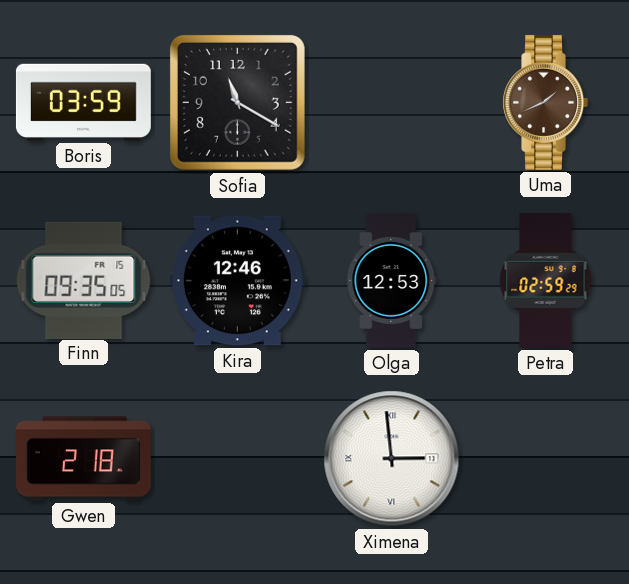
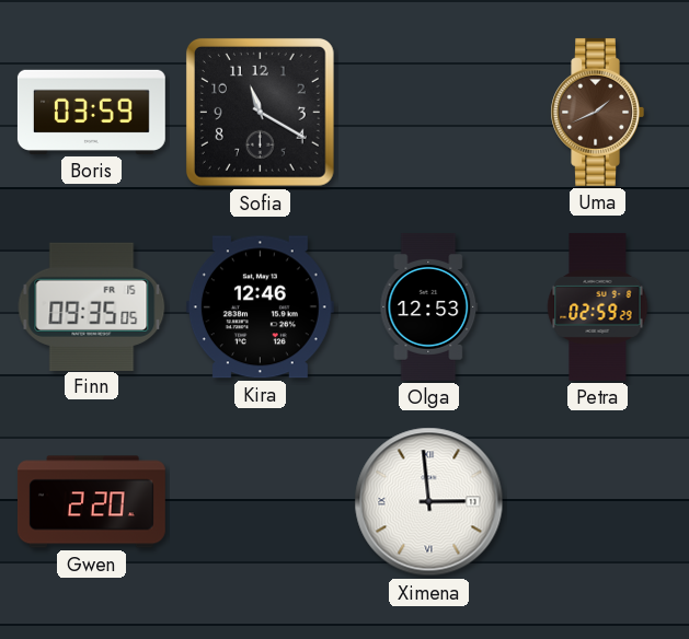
Gwen: 2:18 -> 2:20
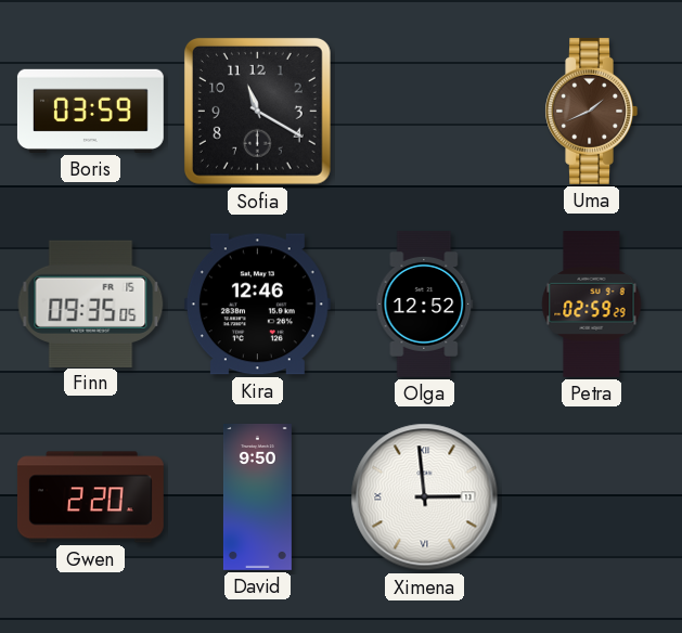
Olga: 12:53 -> 12:52
David: none -> 9:50
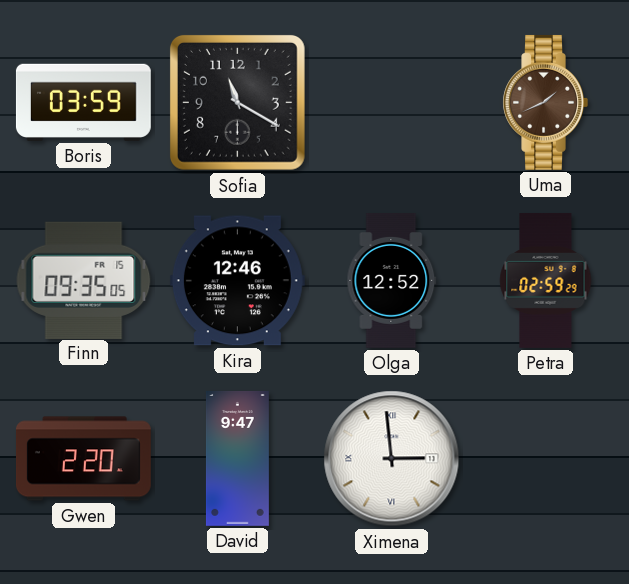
David: 9:50 -> 9:47
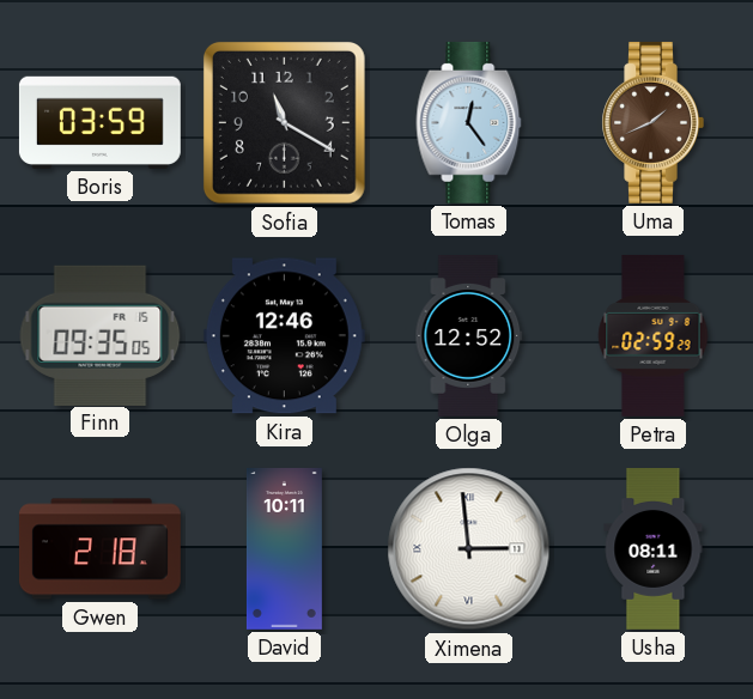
Tomas: none -> 12:24
Gwen: 2:20 -> 2:18
David: 9:47 -> 10:11
Usha: none -> 08:11
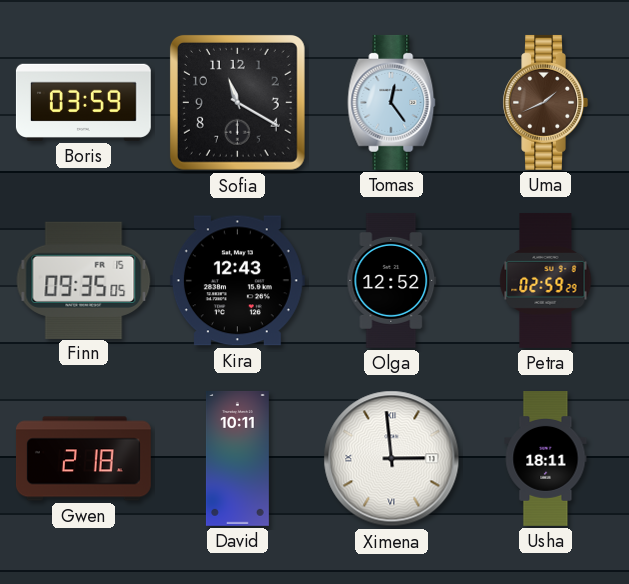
Kira: 12:46 -> 12:43
Usha: 08:11 -> 18:11
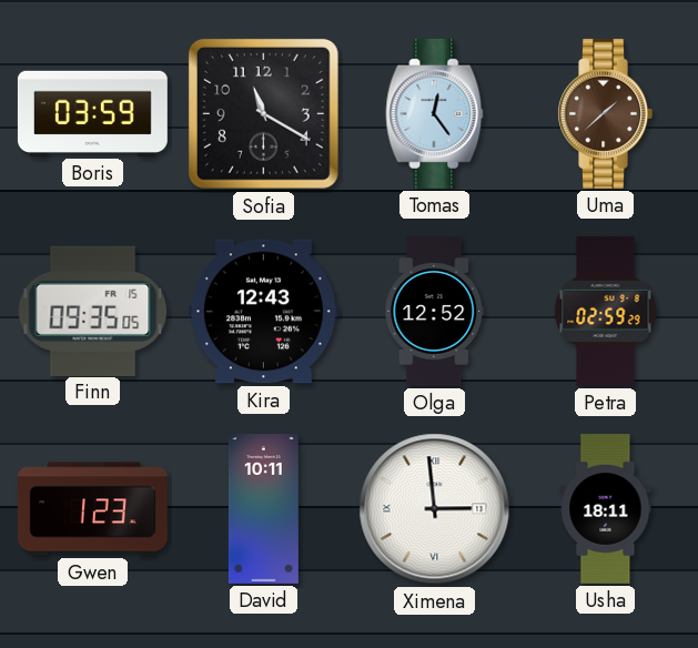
Uma: 1:41 -> 1:38
Gwen: 2:18 -> 1:23
